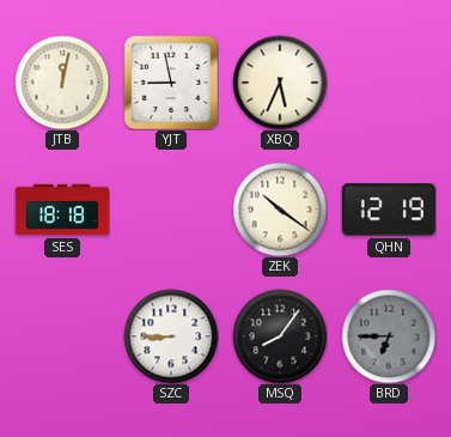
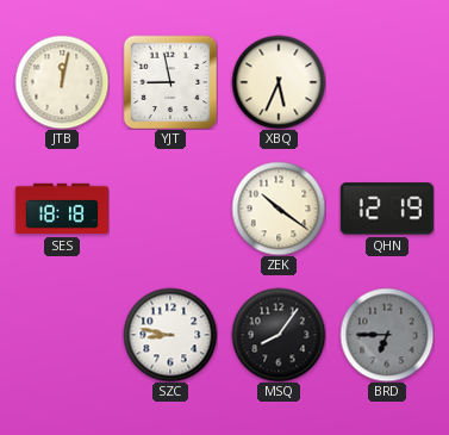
SZC: 8:45 -> 8:47
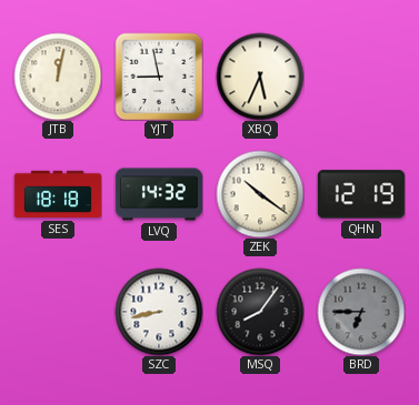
LVQ: none -> 14:32
SZC: 8:47 -> 8:43
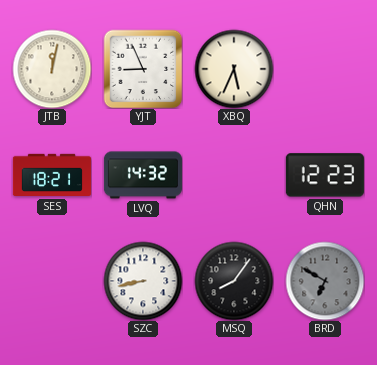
YJT: 8:58 -> 8:56
SES: 18:18 -> 18:21
ZEK: 10:21 -> none
QHN: 12:19 -> 12:23
BRD: 6:45 -> 6:50
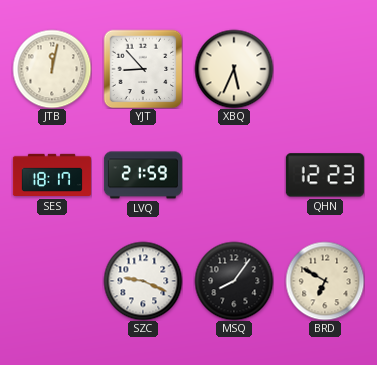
YJT: 8:56 -> 8:53
SES: 18:21 -> 18:17
LVQ: 14:32 -> 21:59
SZC: 8:43 -> 9:19
BRD dial: grey -> cream
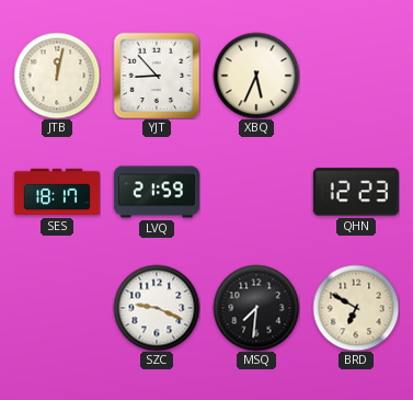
MSQ: 8:06 -> 7:31
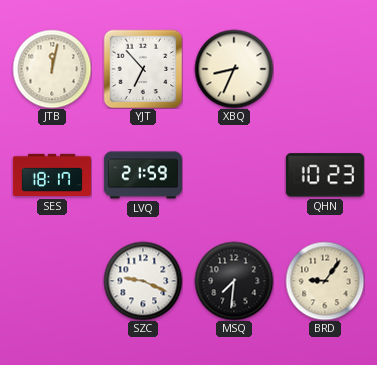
YJT: 8:53 -> 6:53
XBQ: 5:34 -> 8:34
QHN: 12:23 -> 10:23
BRD: 6:50 -> 9:06
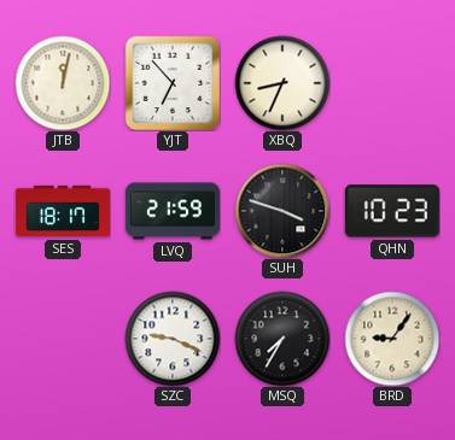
SUH: none -> 3:48
MSQ: 7:31 -> 7:35
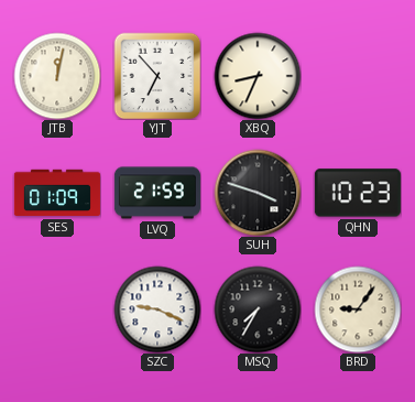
SES: 18:17 -> 01:09
